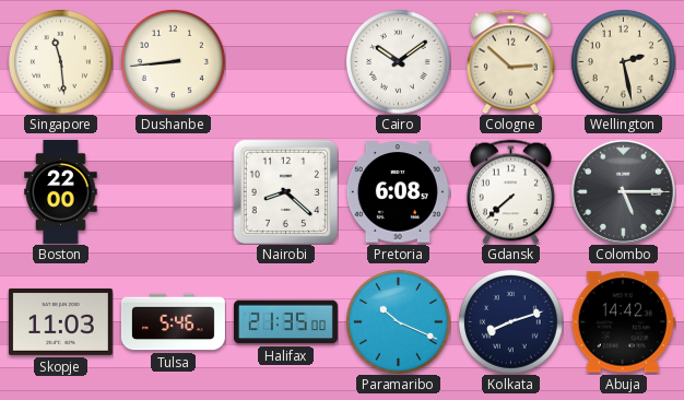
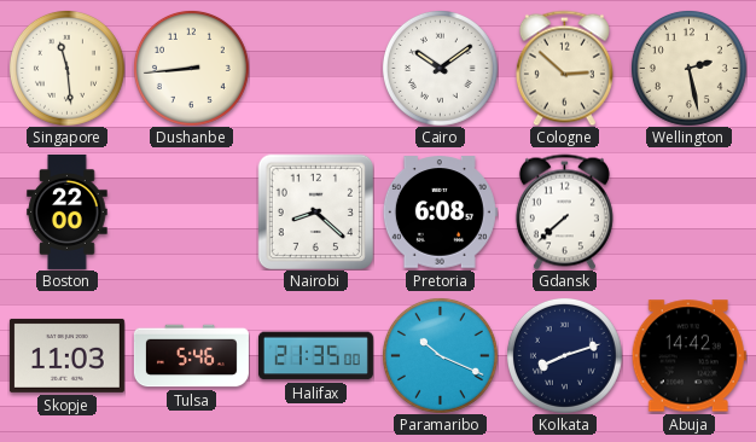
Colombo: 5:15 -> none
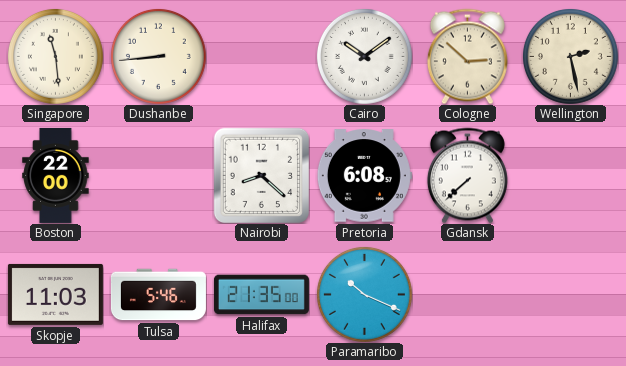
Kolkata: 8:12 -> none
Abuja: 14:42 -> none
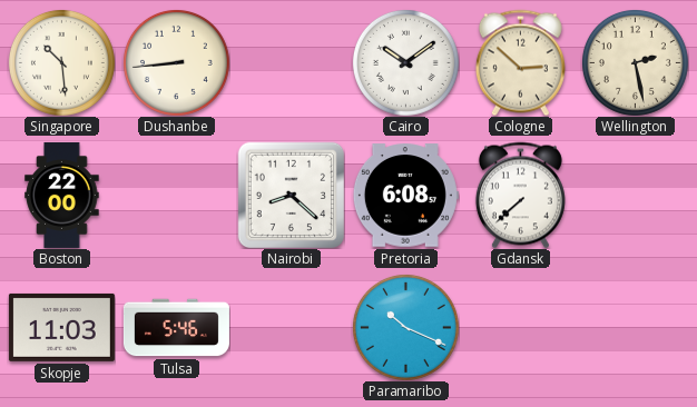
Singapore: 11:29 -> 10:29
Halifax: 21:35 -> none
